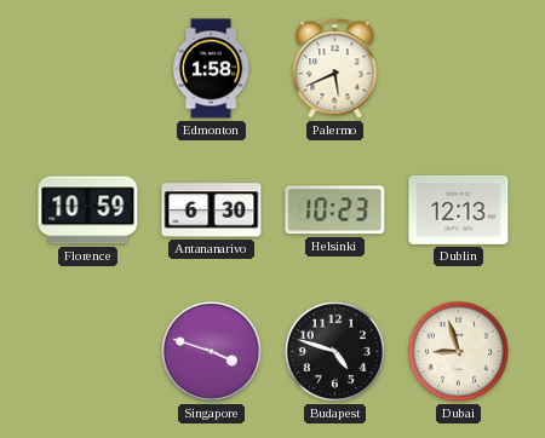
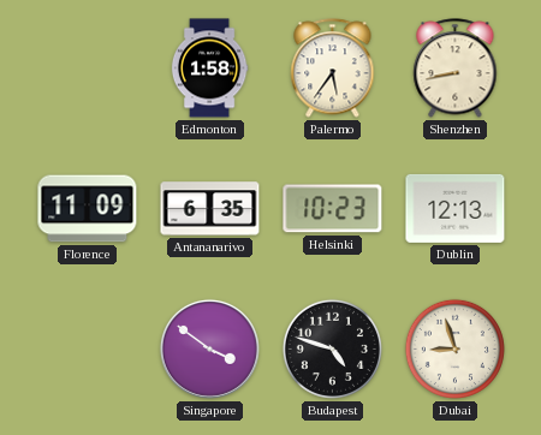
Palermo: 5:41 -> 5:36
Shenzhen: none -> 8:43
Florence: 10:59 -> 11:09
Antananarivo: 6:30 -> 6:35
Singapore: 3:48 -> 3:51
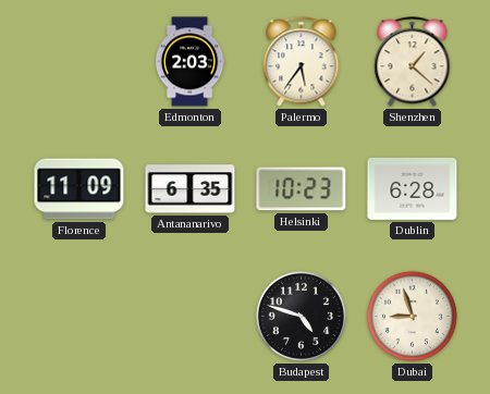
Edmonton: 1:58 -> 2:03
Shenzhen: 8:43 -> 1:22
Dublin: 12:13 -> 6:28
Singapore: 3:51 -> none
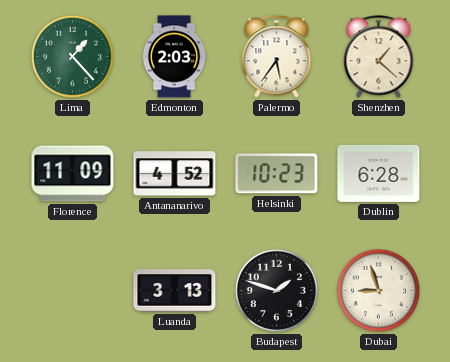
Lima: none -> 1:23
Antananarivo: 6:35 -> 4:52
Luanda: none -> 3:13
Budapest: 4:48 -> 1:48
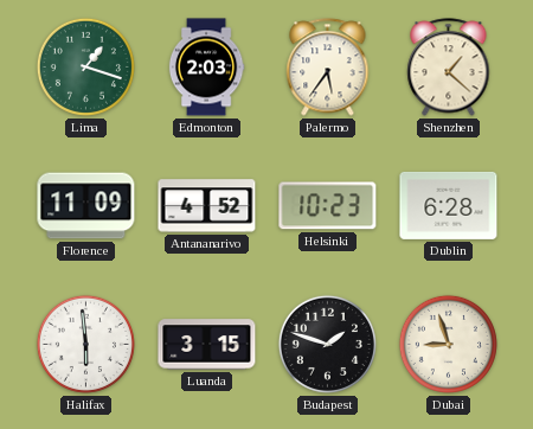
Lima: 1:23 -> 1:18
Halifax: none -> 5:59
Luanda: 3:13 -> 3:15
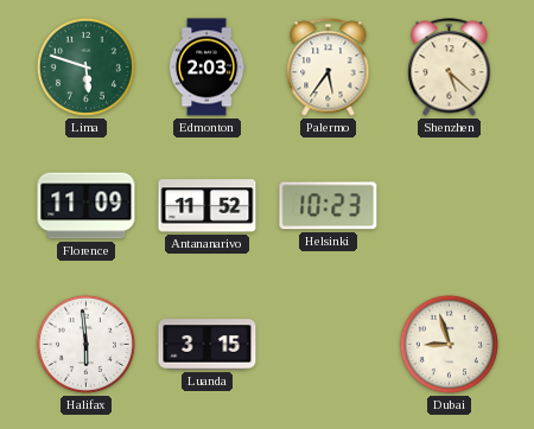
Lima: 1:18 -> 5:48
Shenzhen: 1:22 -> 5:22
Antananarivo: 4:52 -> 11:52
Dublin: 6:28 -> none
Budapest: 1:48 -> none
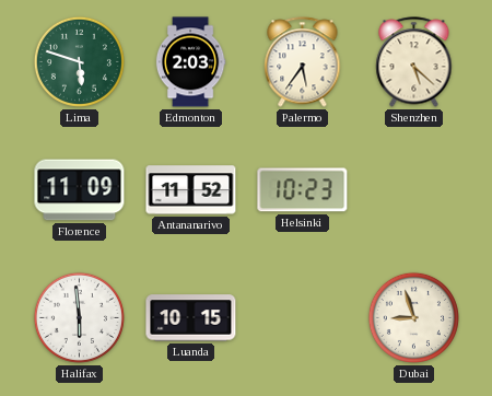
Luanda: 3:15 -> 10:15
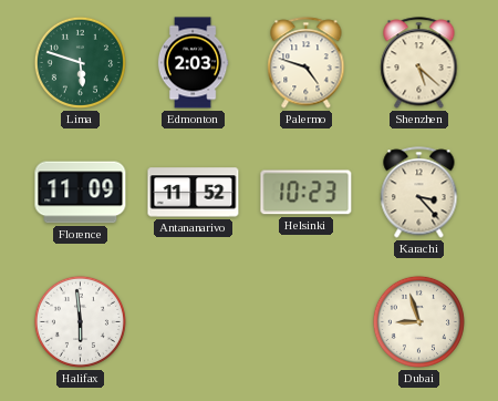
Palermo: 5:36 -> 4:48
Karachi: none -> 3:23
Luanda: 10:15 -> none
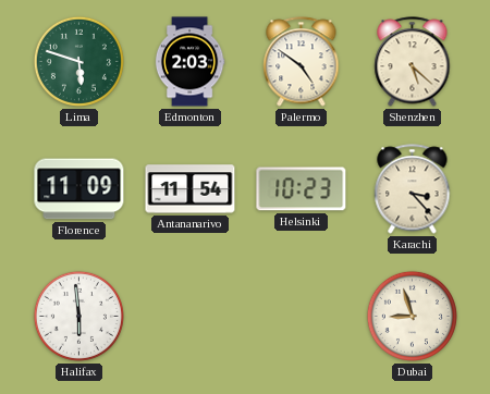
Palermo: 4:48 -> 4:51
Antananarivo: 11:52 -> 11:54
